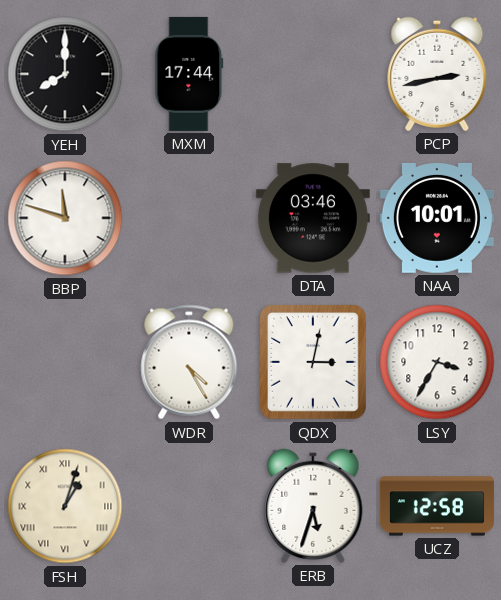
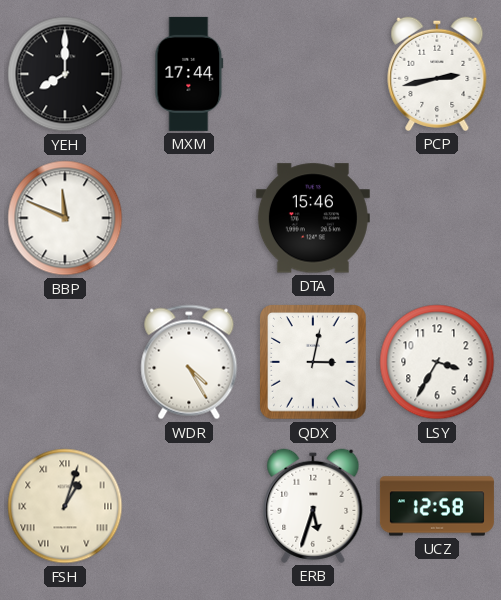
BBP: 11:48 -> 11:49
DTA: 03:46 -> 15:46
NAA: 10:01 -> none
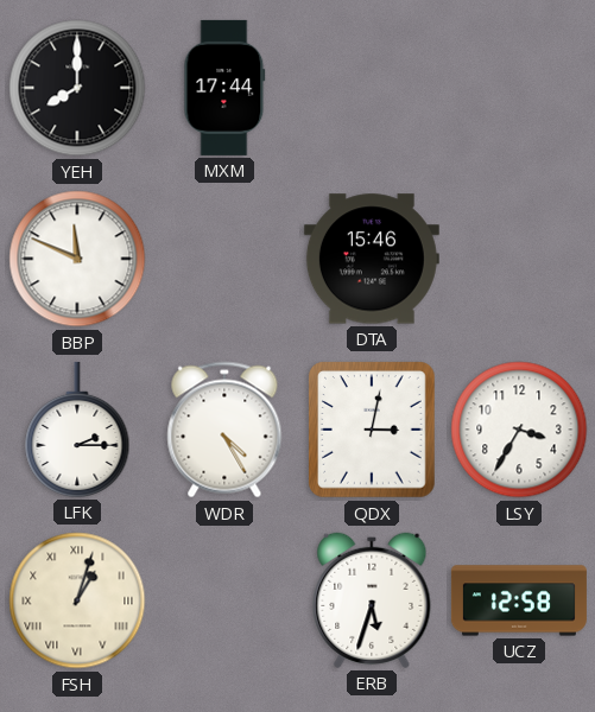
PCP: 2:43 -> none
LFK: none -> 2:15
